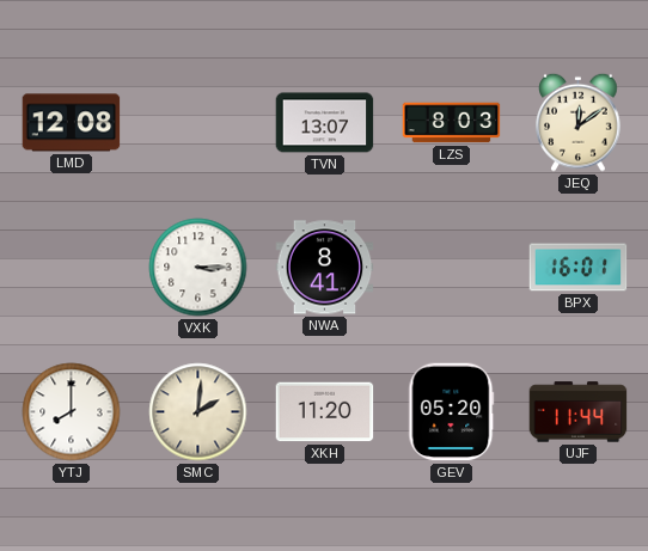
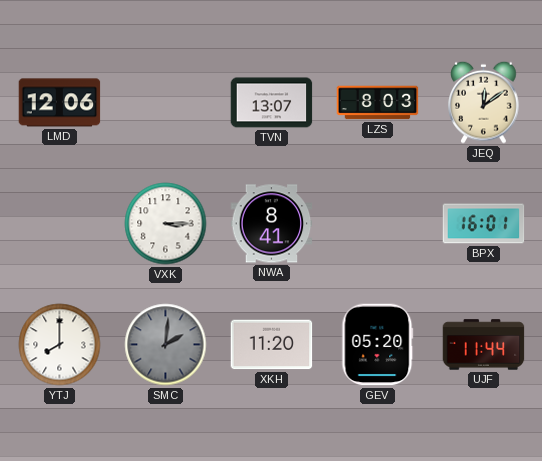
LMD: 12:08 -> 12:06
SMC dial: cream -> grey
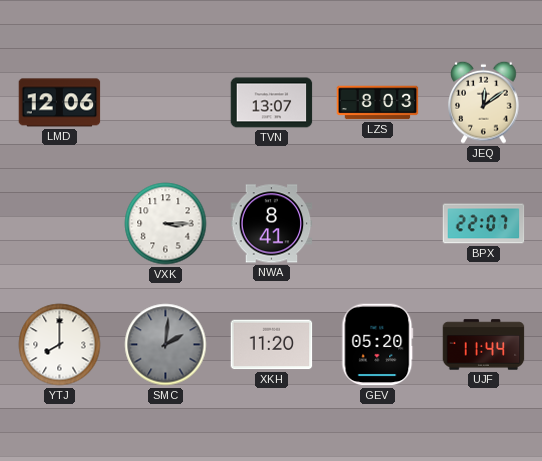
BPX: 16:01 -> 22:07
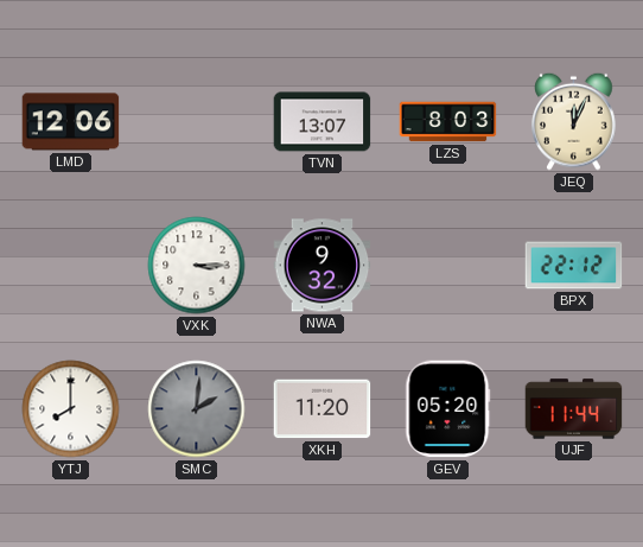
JEQ: 12:09 -> 12:04
NWA: 8:41 -> 9:32
BPX: 22:07 -> 22:12
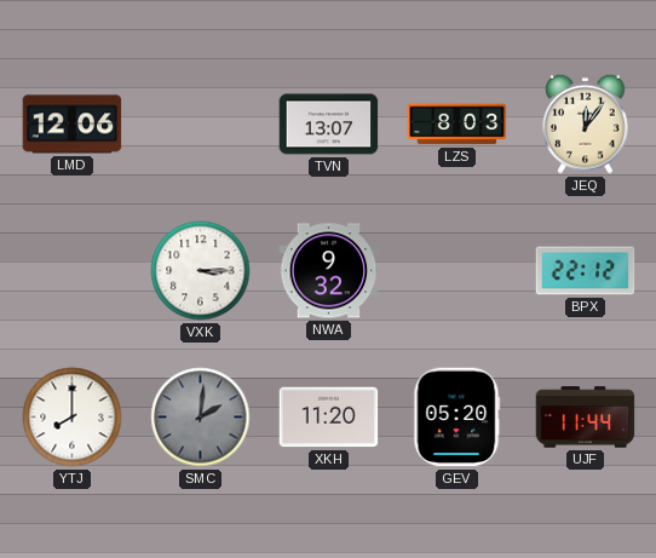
JEQ: 12:04 -> 12:06
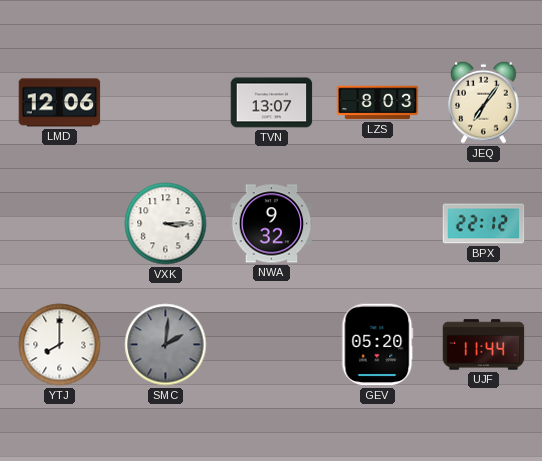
JEQ: 12:06 -> 7:06
XKH: 11:20 -> none
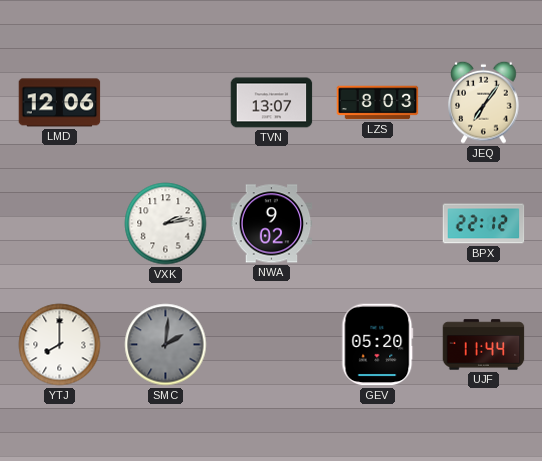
VXK: 3:15 -> 2:13
NWA: 9:32 -> 9:02
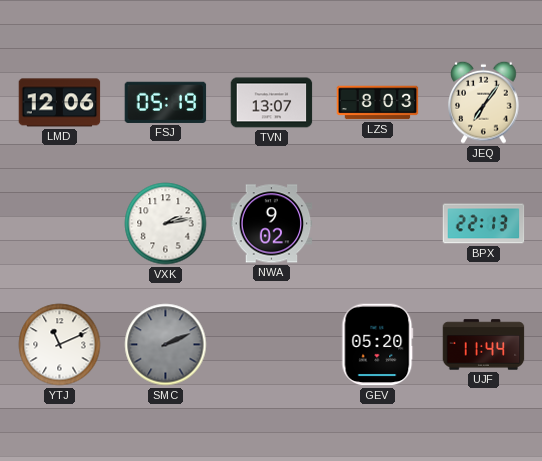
FSJ: none -> 05:19
BPX: 22:12 -> 22:13
YTJ: 8:00 -> 11:11
SMC: 2:01 -> 2:11
